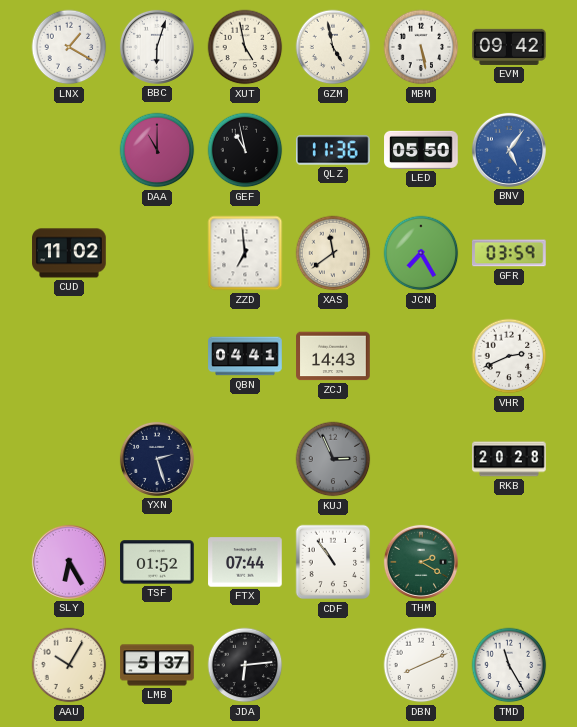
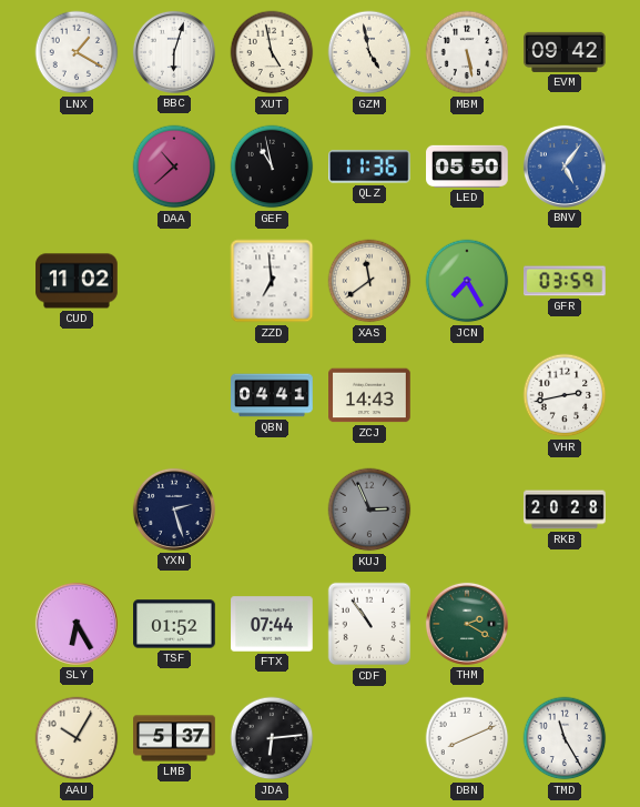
DAA: 11:00 -> 10:38
VHR: 2:41 -> 2:43
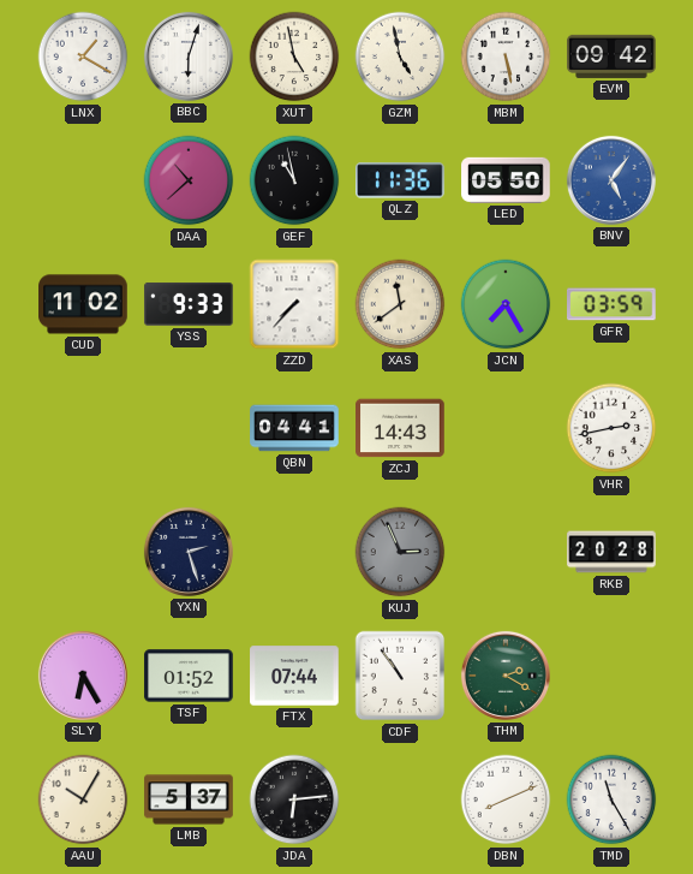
YSS: none -> 9:33
ZZD: 6:59 -> 7:37
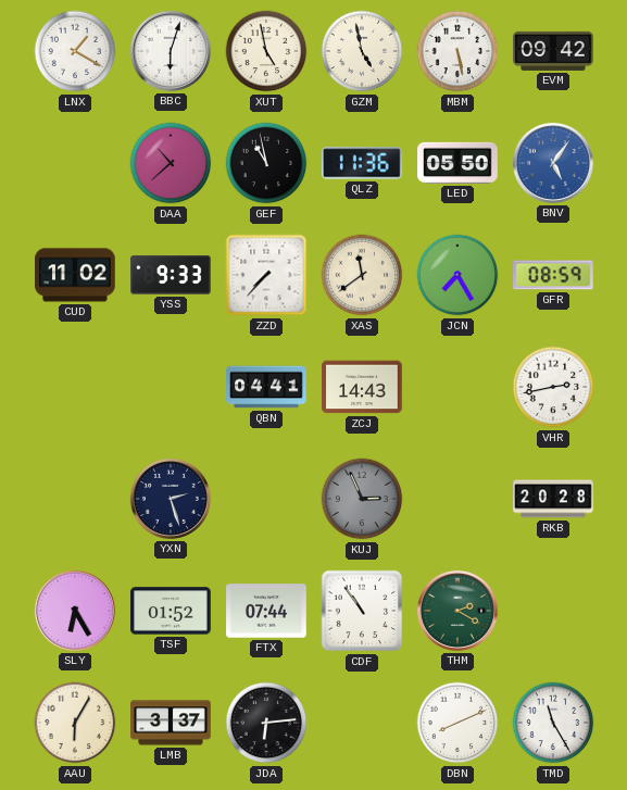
GFR: 03:59 -> 08:59
AAU: 10:05 -> 6:05
LMB: 5:37 -> 3:37
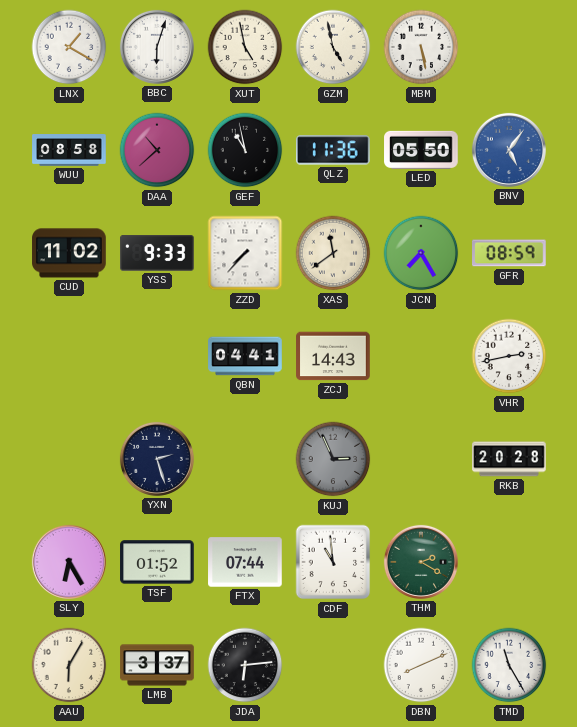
EVM: 09:42 -> none
WUU: none -> 08:58
CDF: 10:54 -> 10:59
